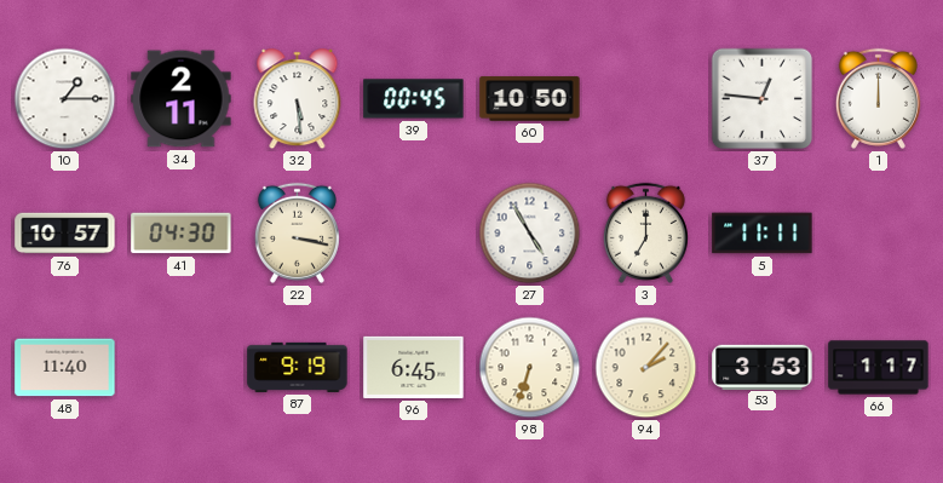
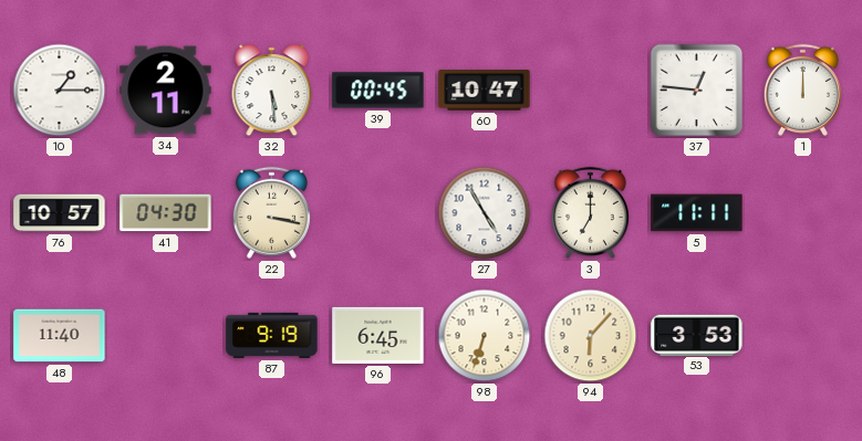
60: 10:50 -> 10:47
94: 2:07 -> 6:07
66: 1:17 -> none
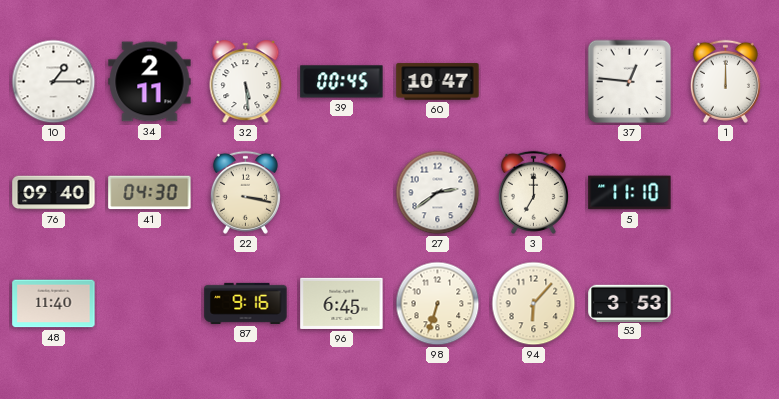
76: 10:57 -> 09:40
27: 4:55 -> 2:39
5: 11:11 -> 11:10
87: 9:19 -> 9:16
